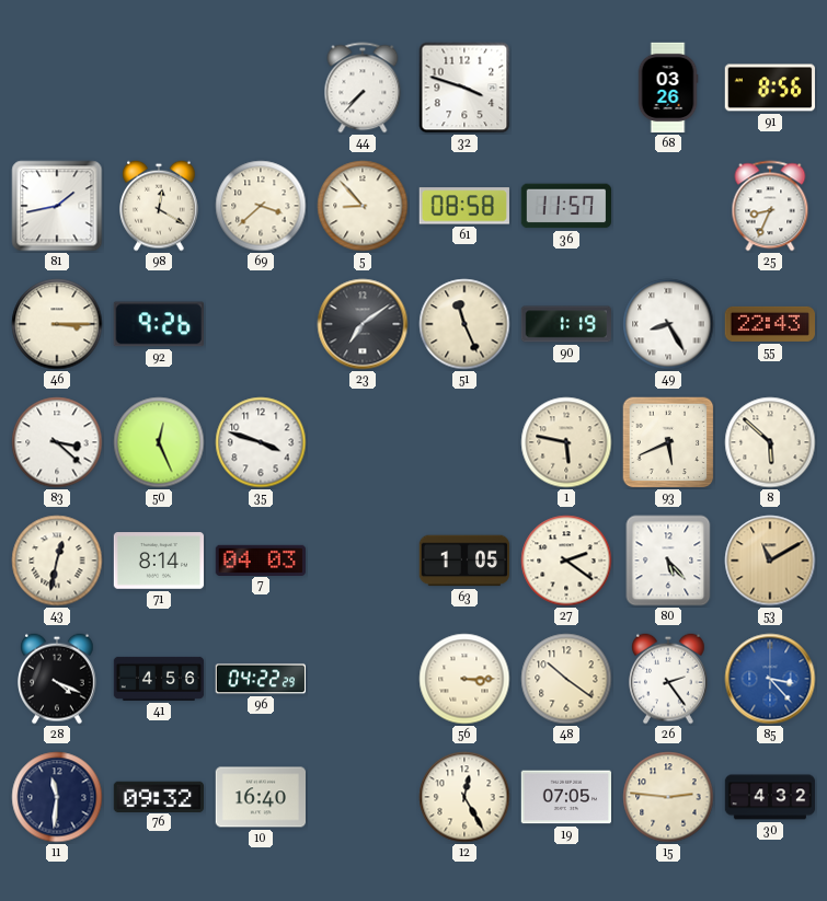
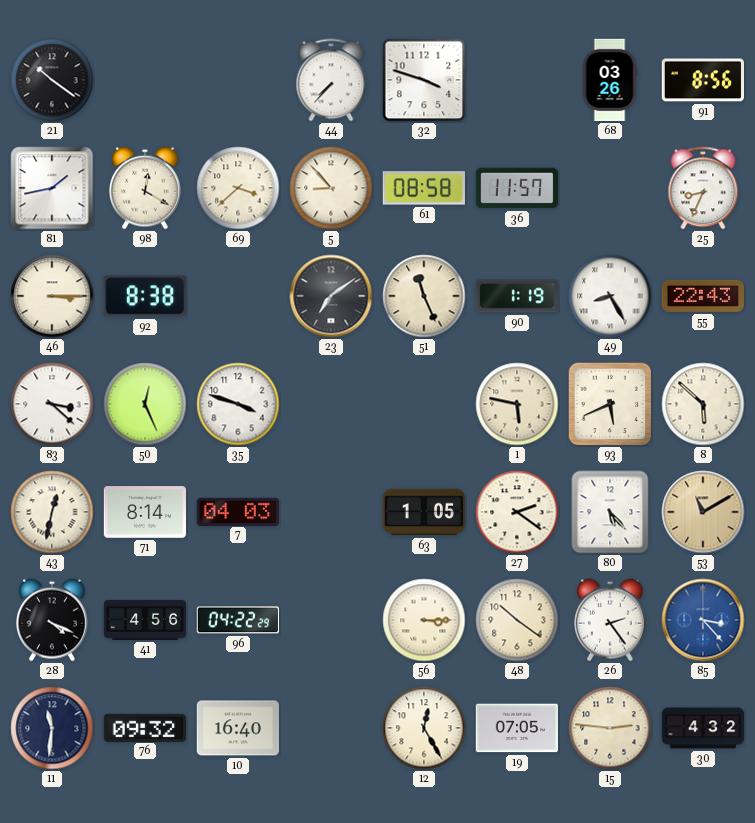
21: none -> 10:21
92: 9:26 -> 8:38
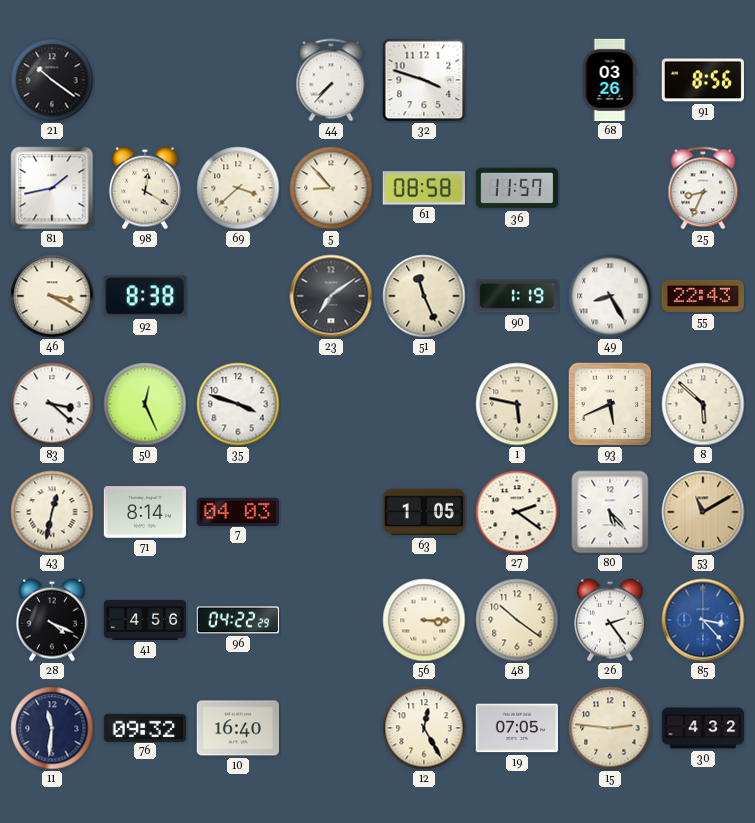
46: 3:15 -> 3:20
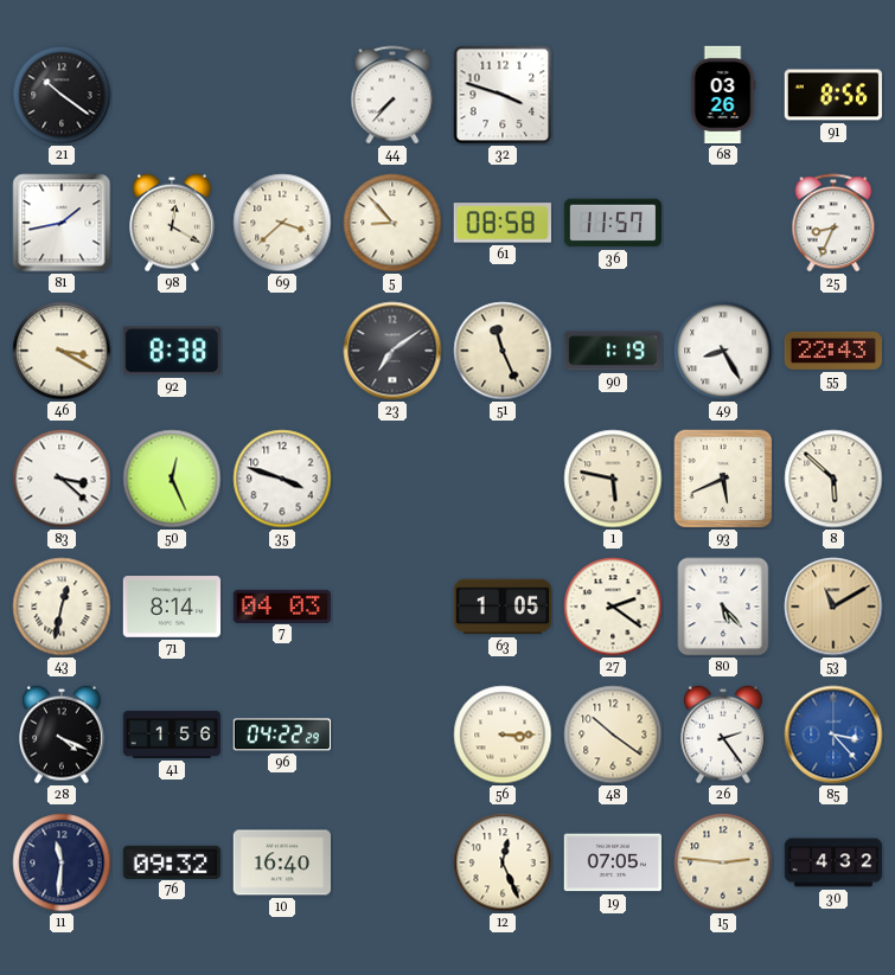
41: 4:56 -> 1:56
12: 12:25 -> 12:26
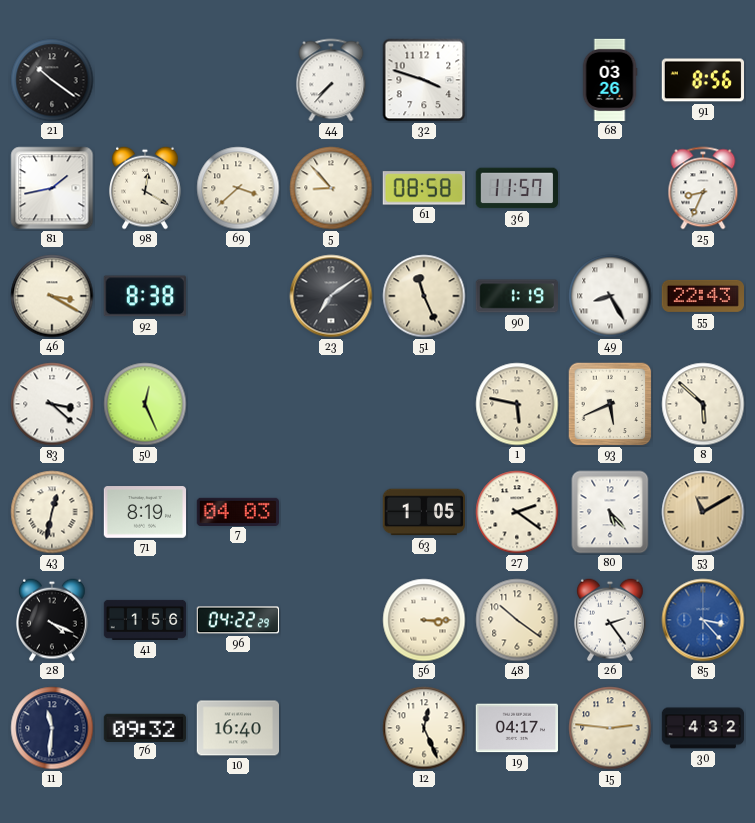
35: 3:48 -> none
71: 8:14 -> 8:19
19: 07:05 -> 04:17
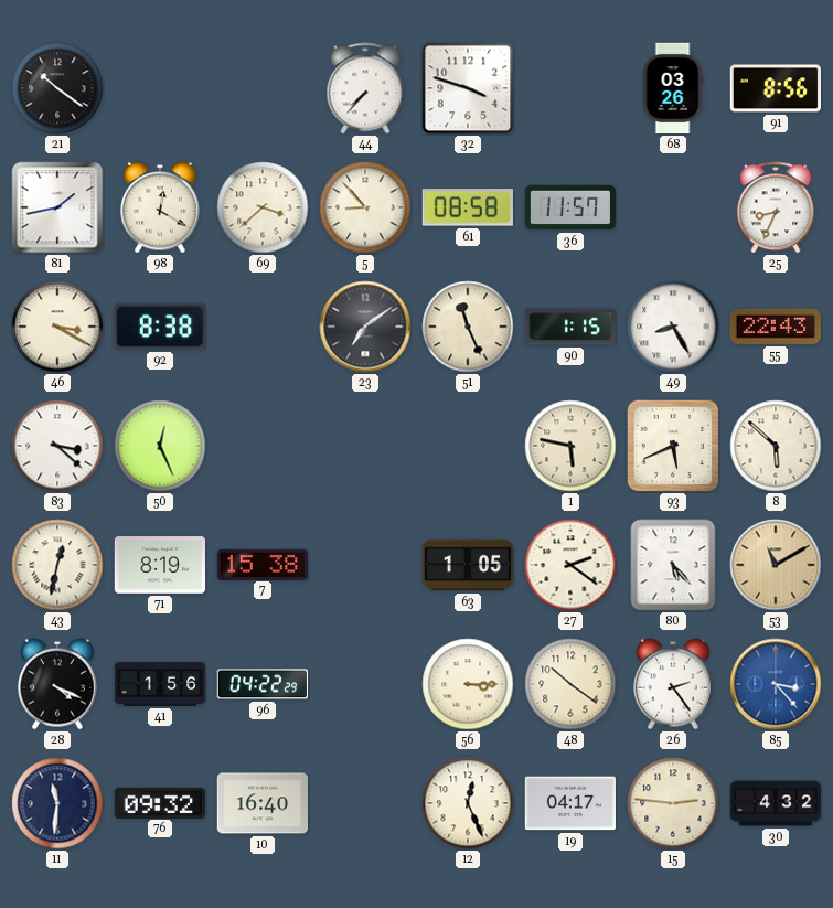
90: 1:19 -> 1:15
7: 04:03 -> 15:38
